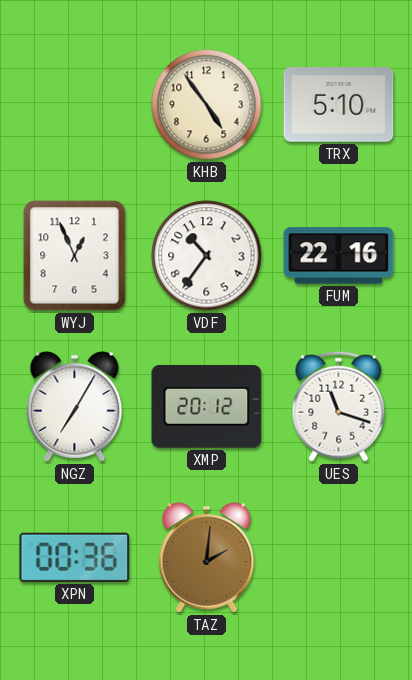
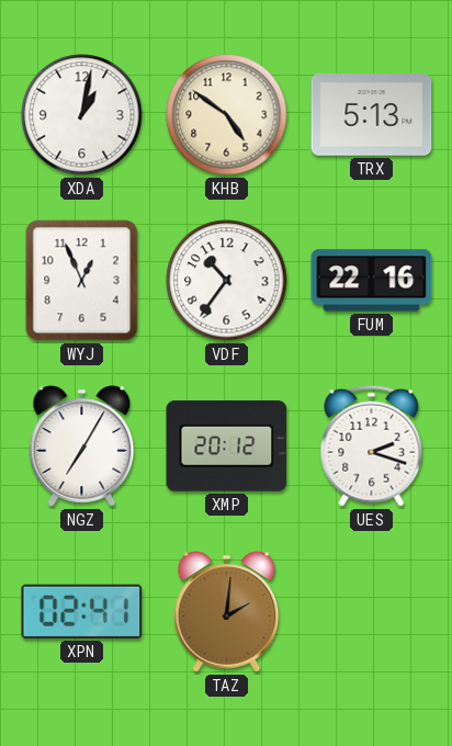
XDA: none -> 1:02
KHB: 4:54 -> 4:51
TRX: 5:10 -> 5:13
UES: 11:18 -> 2:18
XPN: 00:36 -> 02:41
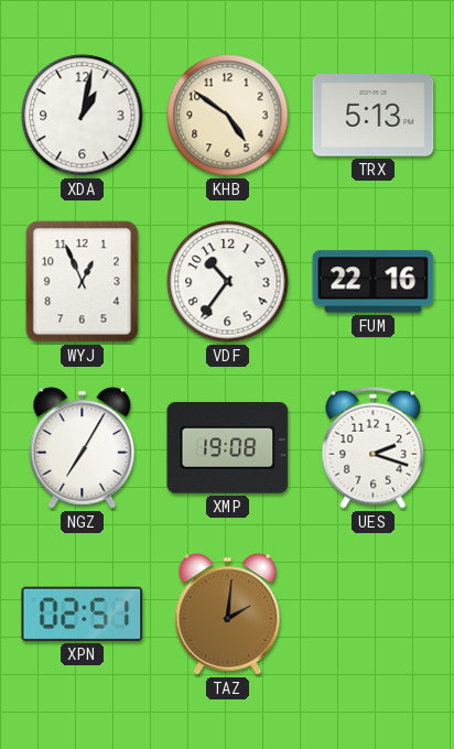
XMP: 20:12 -> 19:08
XPN: 02:41 -> 02:51
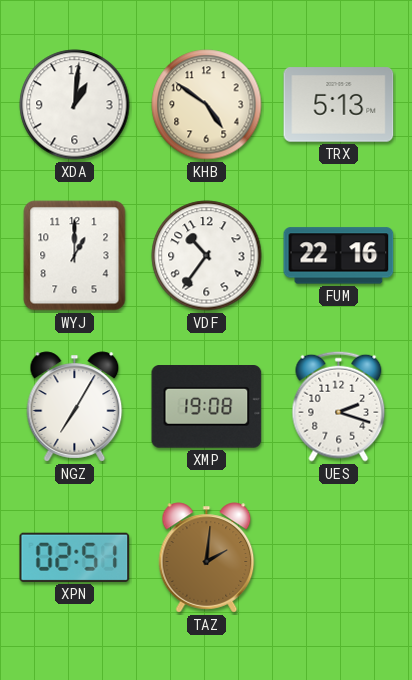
XDA: 1:02 -> 1:01
WYJ: 12:56 -> 1:00
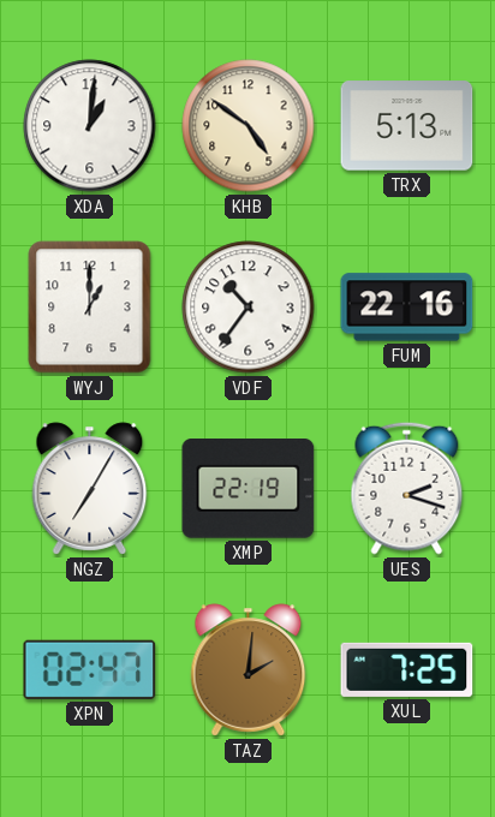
XMP: 19:08 -> 22:19
XPN: 02:51 -> 02:47
XUL: none -> 7:25
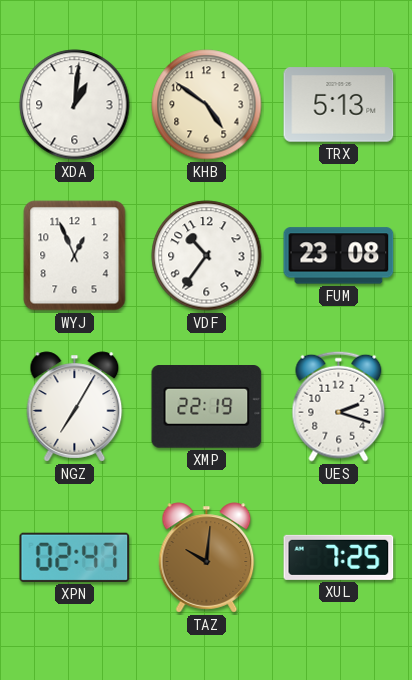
WYJ: 1:00 -> 12:56
FUM: 22:16 -> 23:08
TAZ: 2:01 -> 10:01
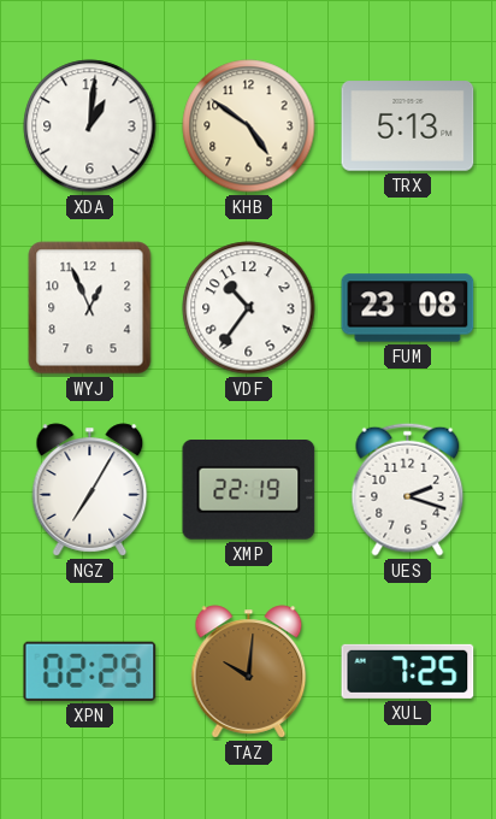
XPN: 02:47 -> 02:29
